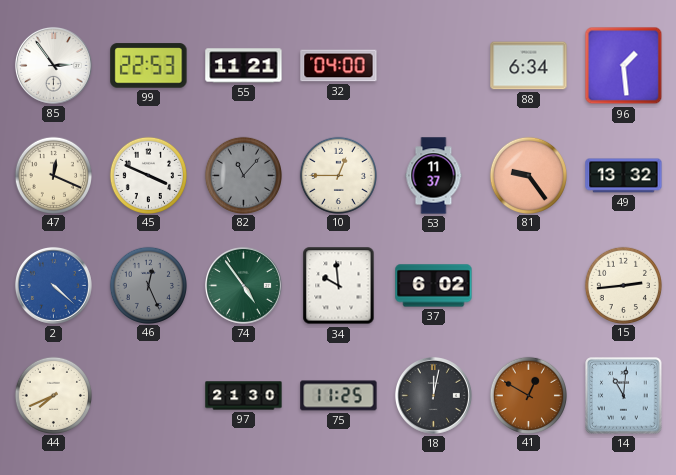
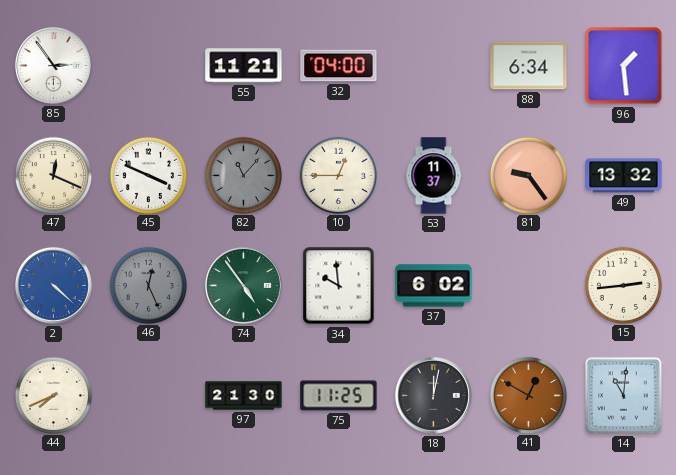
99: 22:53 -> none
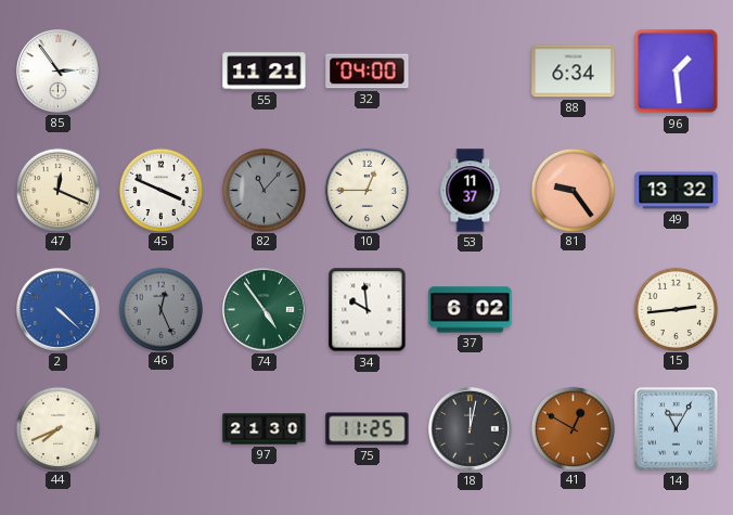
14: 11:01 -> 11:05
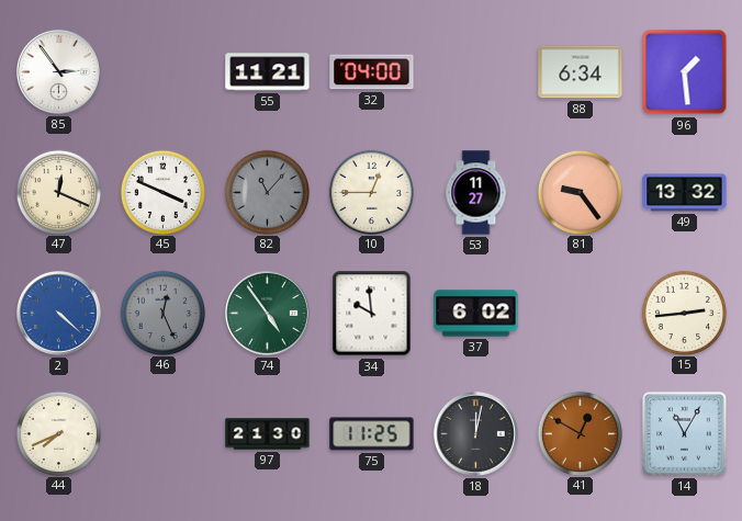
53: 11:37 -> 11:27
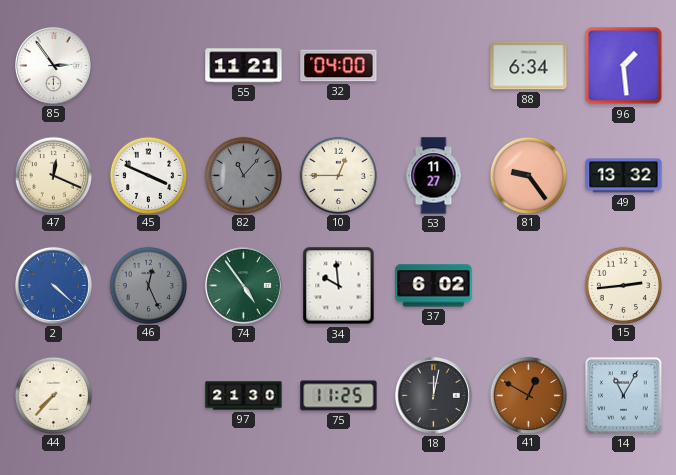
44: 7:41 -> 7:37
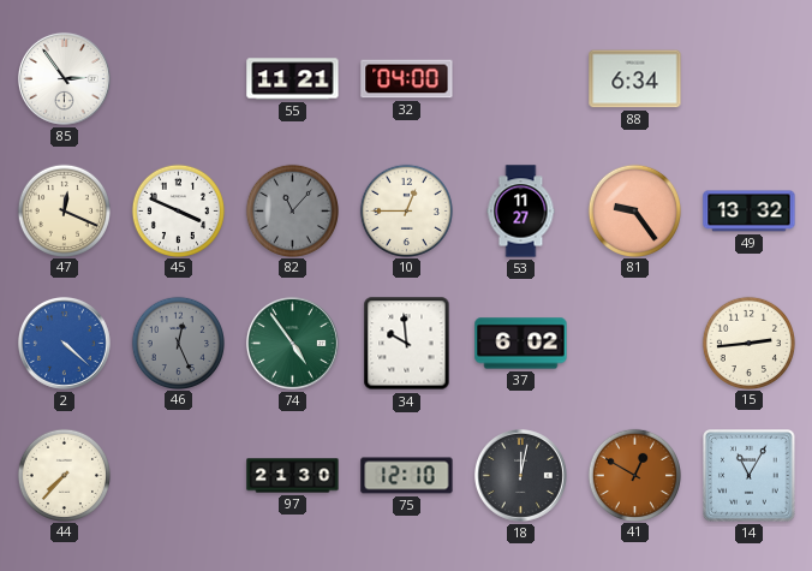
96: 1:29 -> none
75: 11:25 -> 12:10
